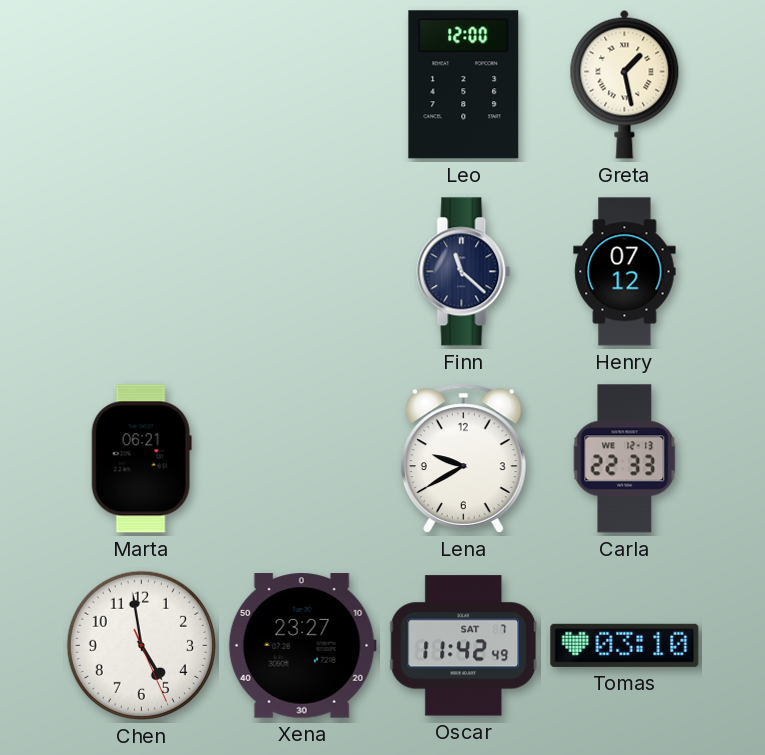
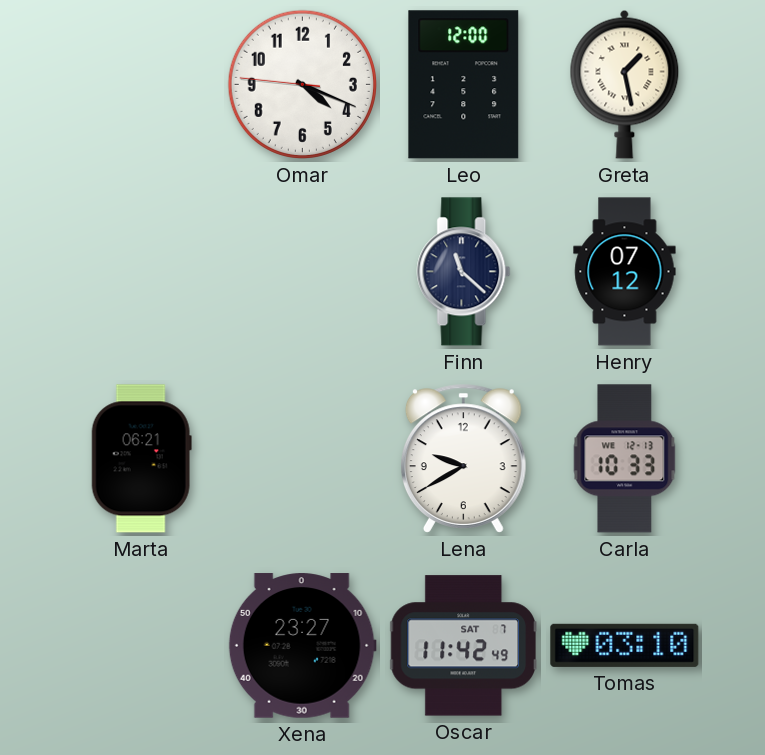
Omar: none -> 4:18
Carla: 22:33 -> 10:33
Chen: 4:58 -> none
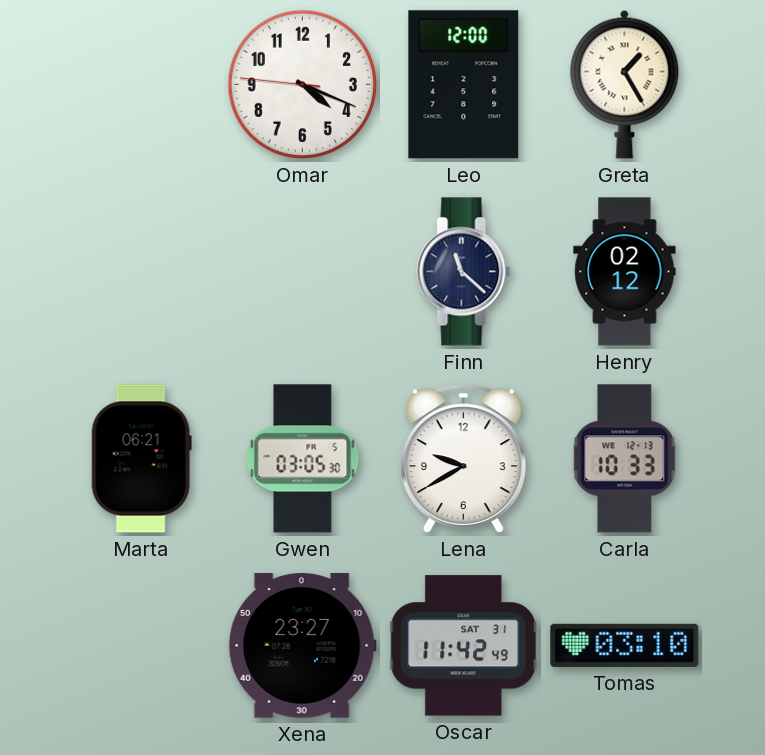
Greta: 1:28 -> 1:25
Henry: 07:12 -> 02:12
Gwen: none -> 03:05
Oscar date: SAT 7 -> SAT 31
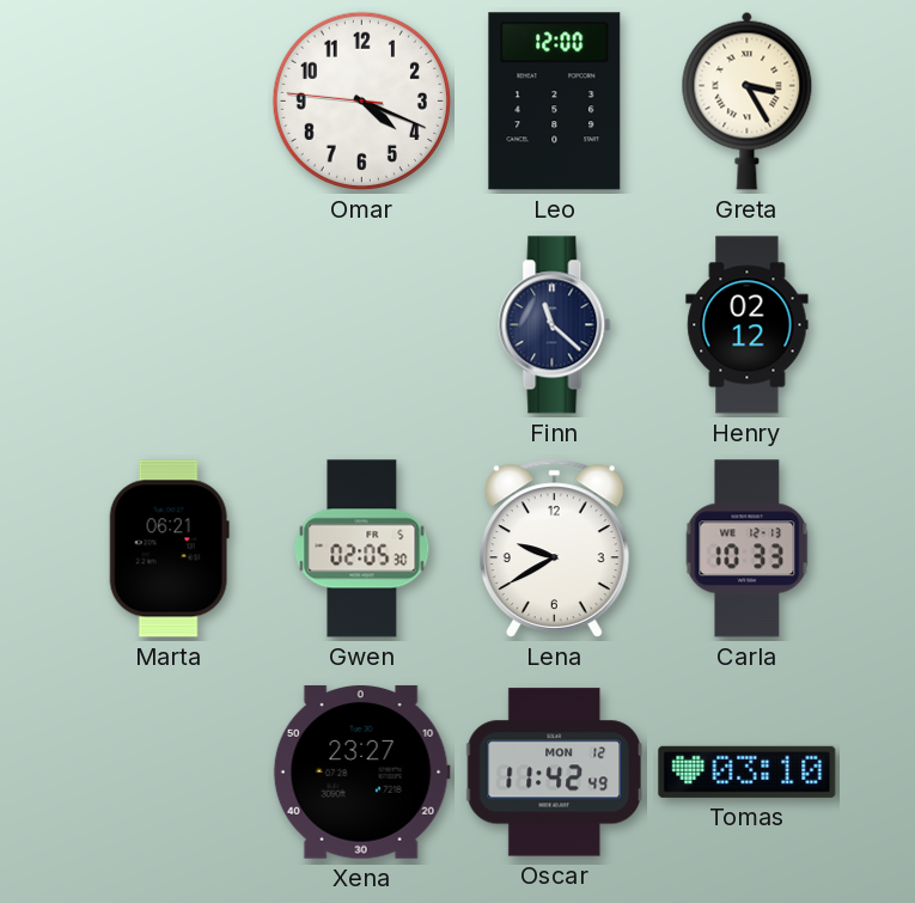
Greta: 1:25 -> 3:25
Gwen: 03:05 -> 02:05
Oscar date: SAT 31 -> MON 12
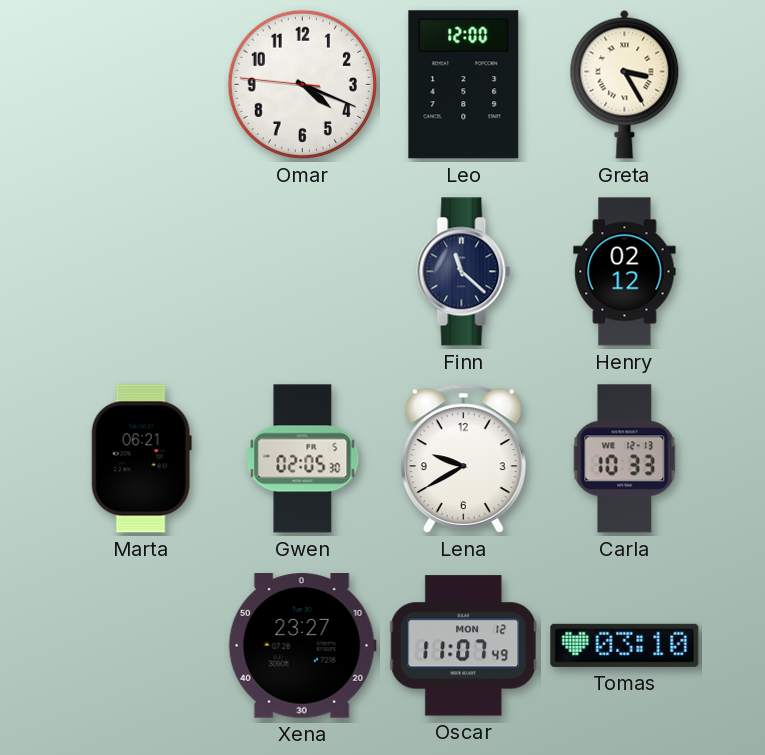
Oscar: 11:42 -> 11:07
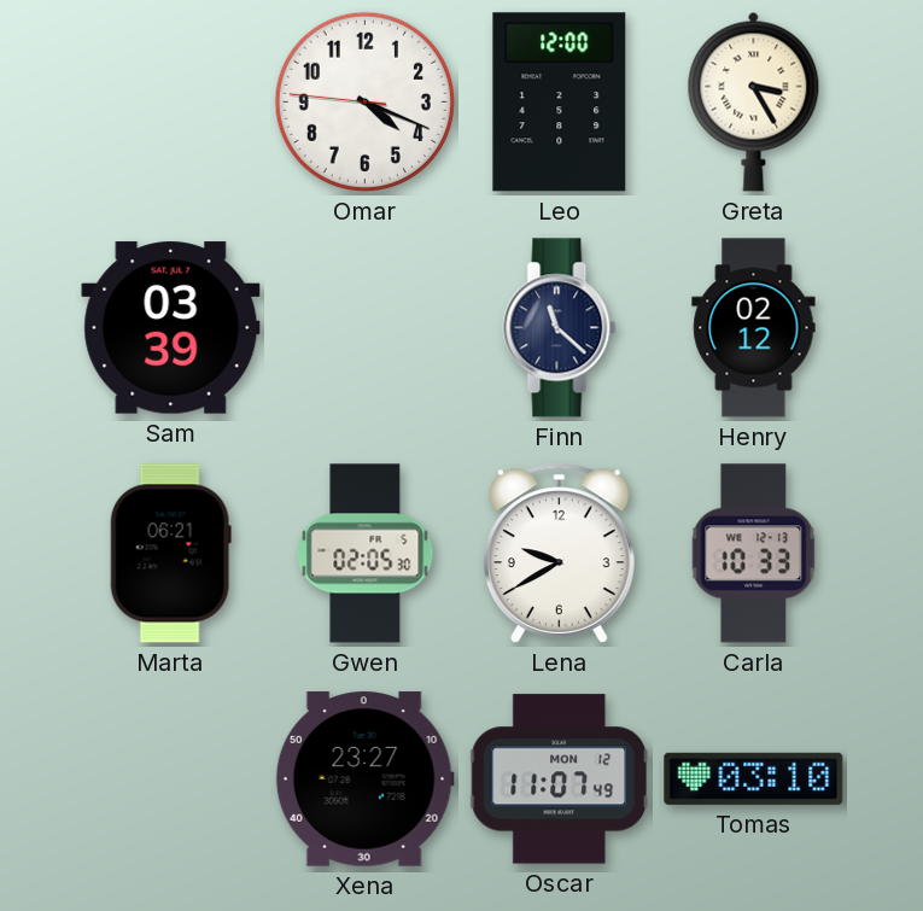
Sam: none -> 03:39
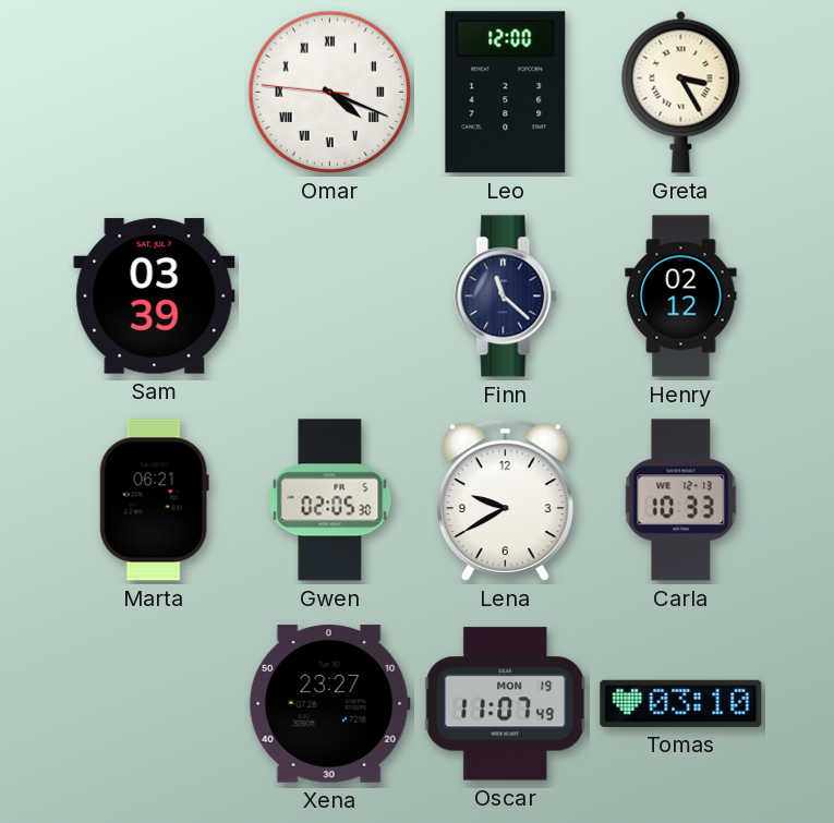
Omar numerals: Arabic -> Roman
Oscar date: MON 12 -> MON 19
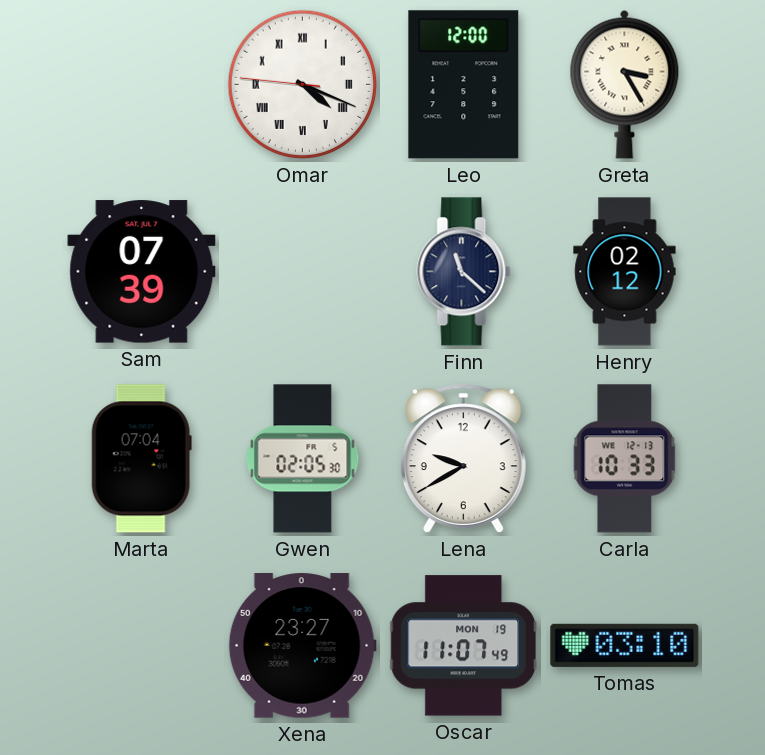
Sam: 03:39 -> 07:39
Marta: 06:21 -> 07:04
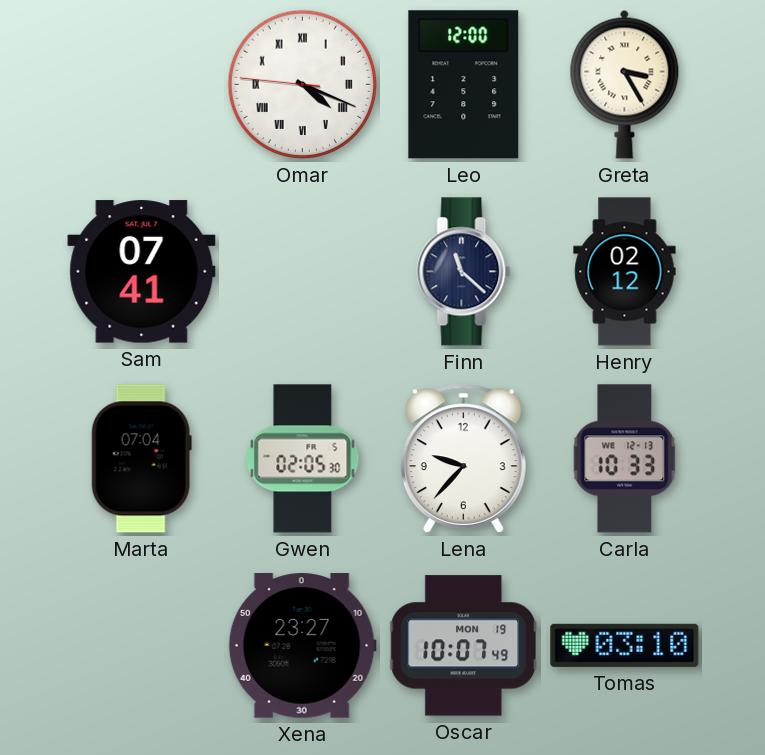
Sam: 07:39 -> 07:41
Lena: 9:40 -> 9:37
Oscar: 11:07 -> 10:07
